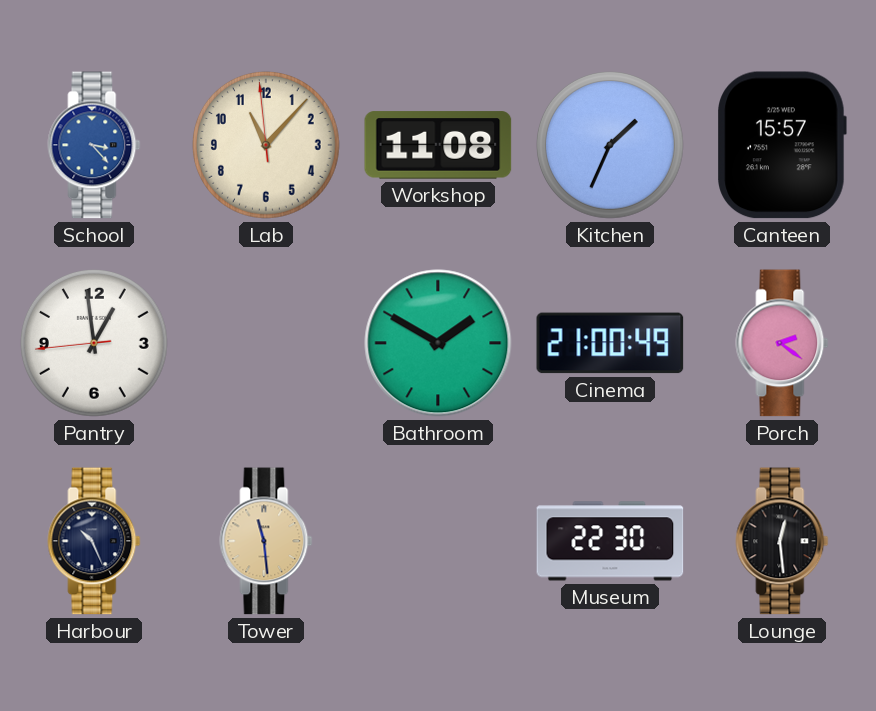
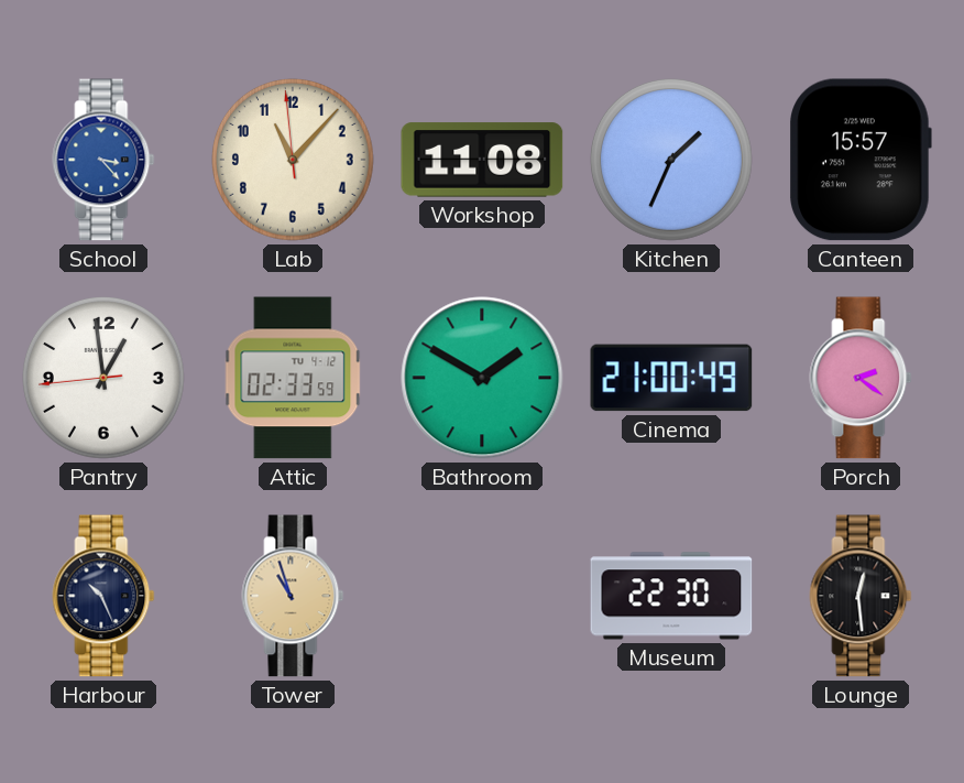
Attic: none -> 02:33
Tower: 11:29 -> 10:57
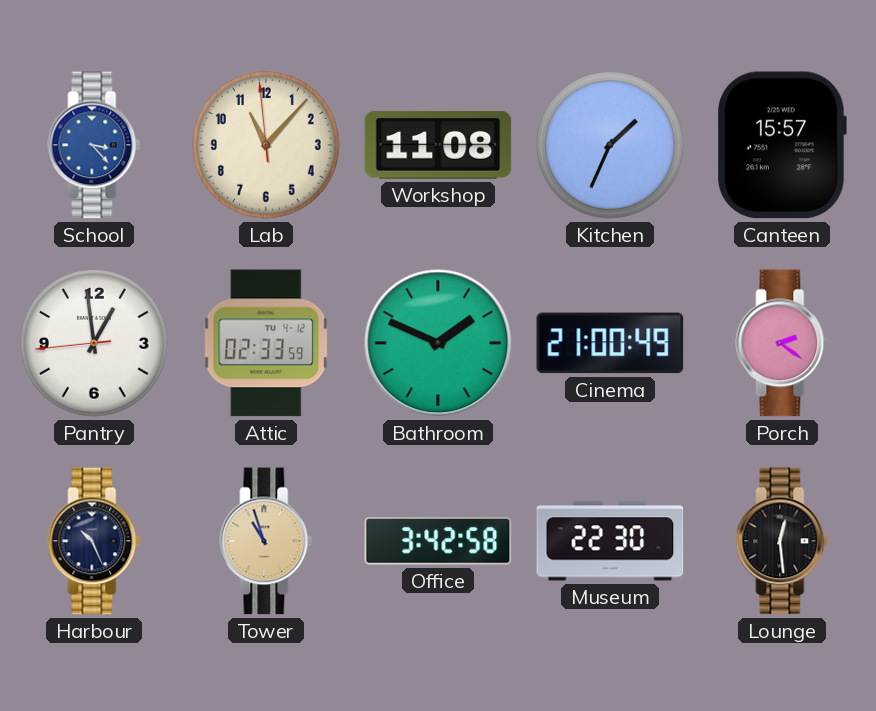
Bathroom: 1:50 -> 1:49
Office: none -> 3:42
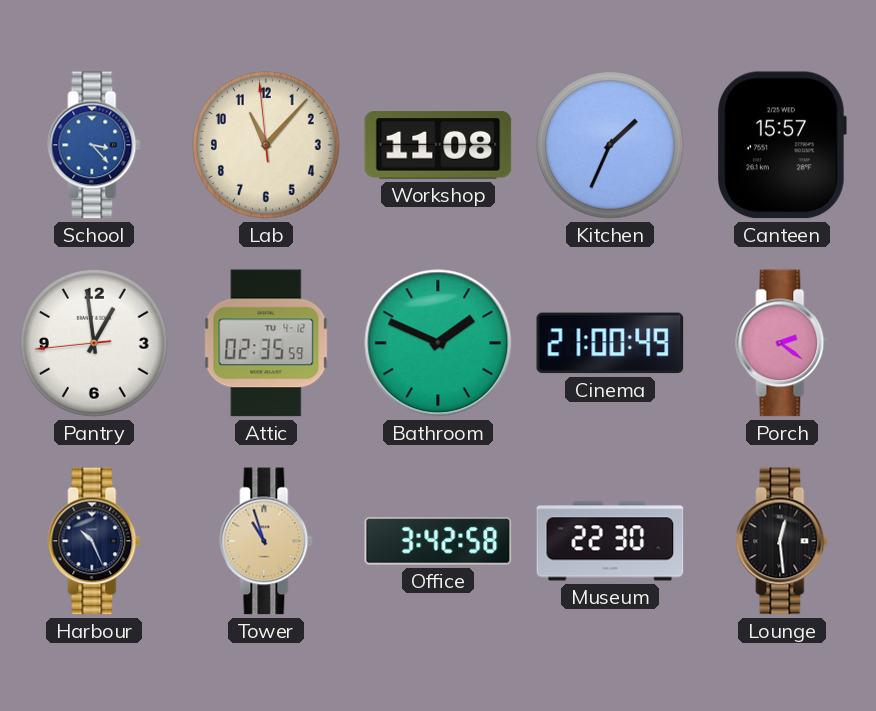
Attic: 02:33 -> 02:35
